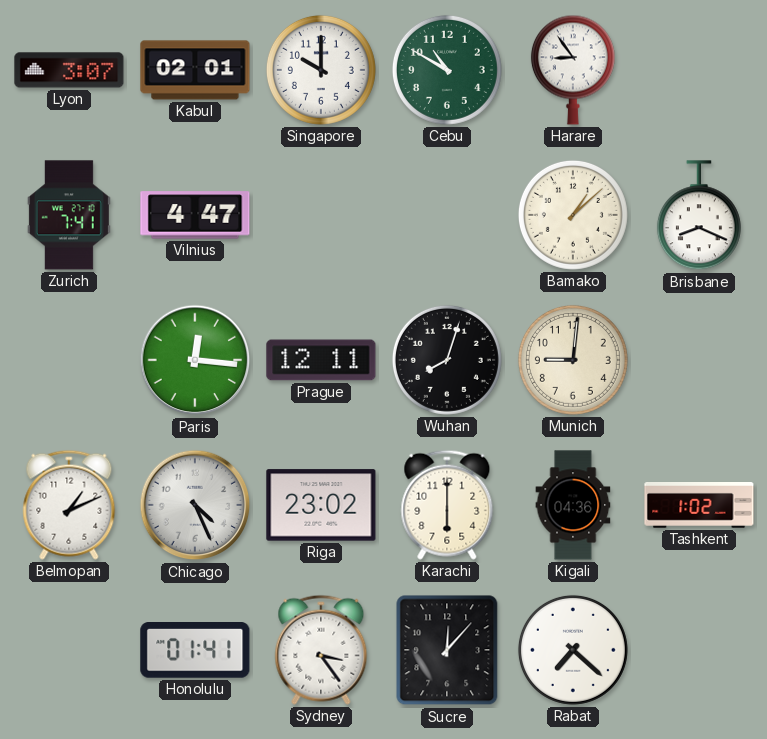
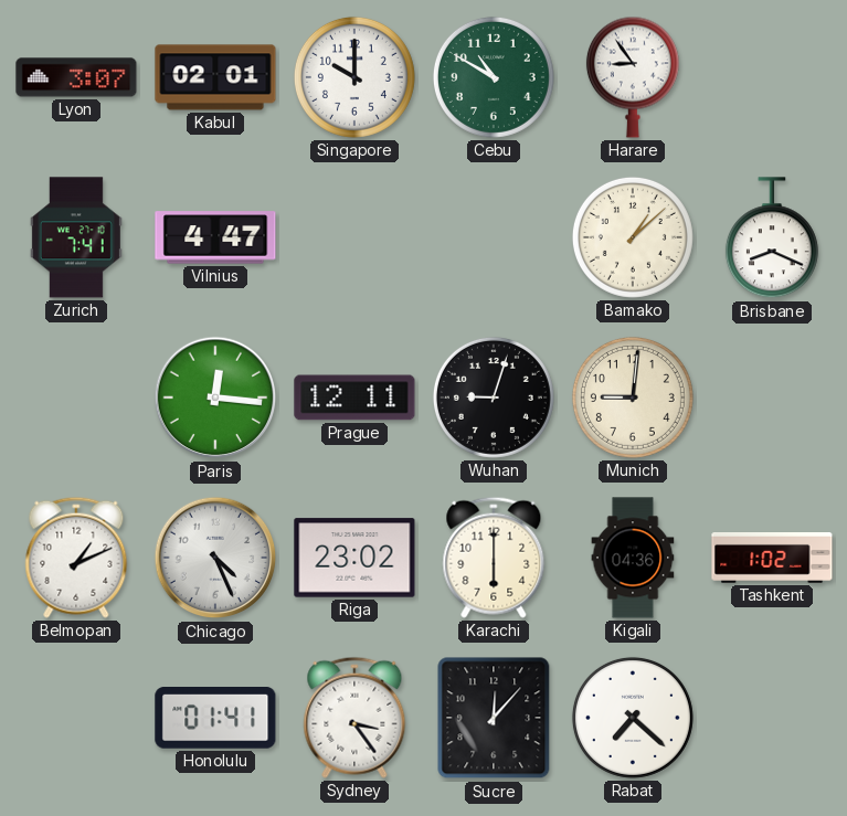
Wuhan: 8:03 -> 9:03
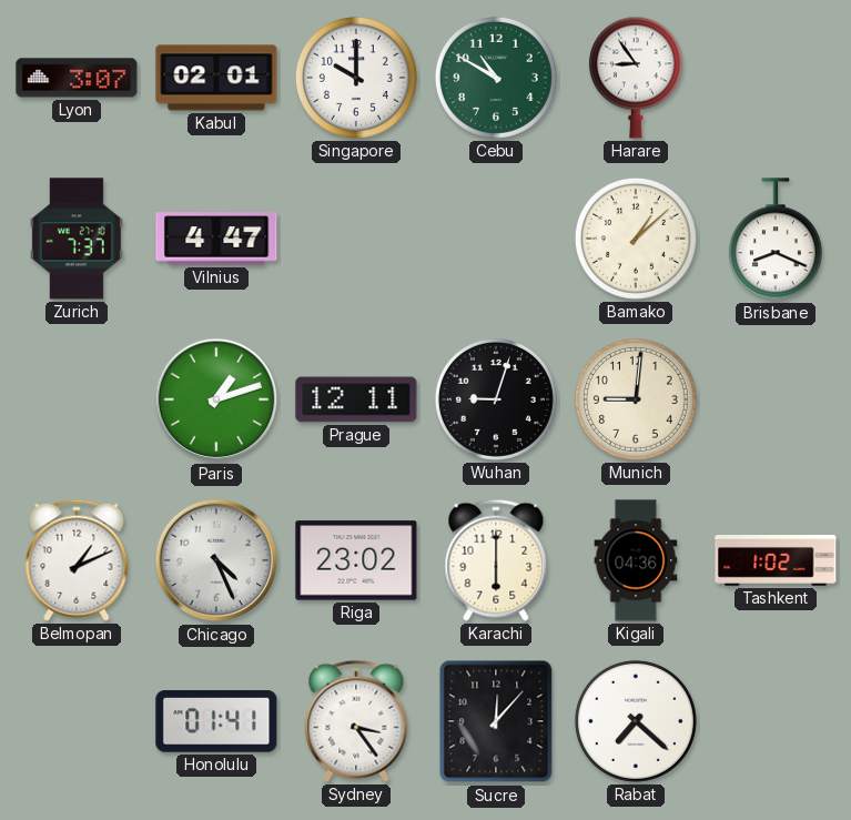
Zurich: 7:41 -> 7:37
Paris: 12:16 -> 1:12
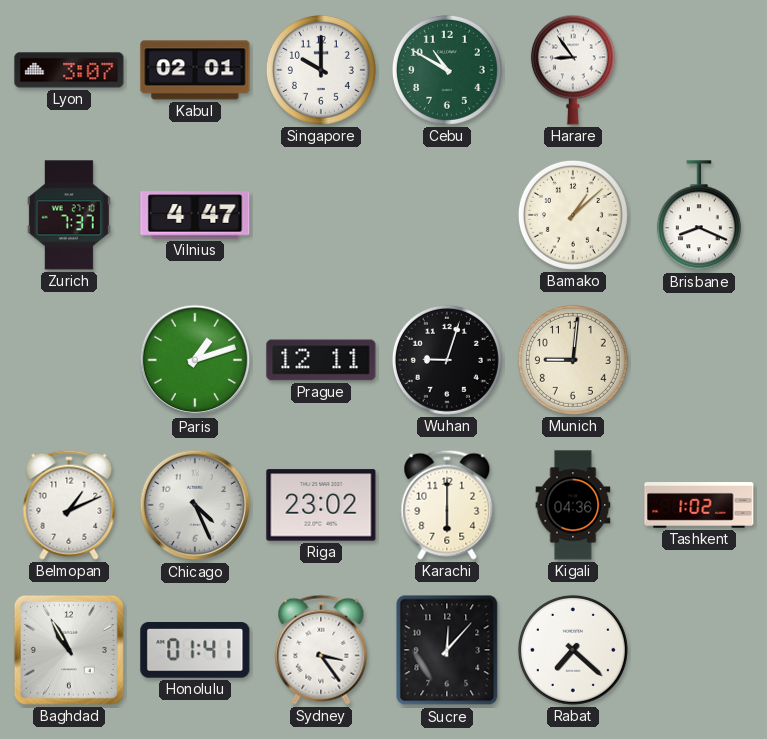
Baghdad: none -> 10:55
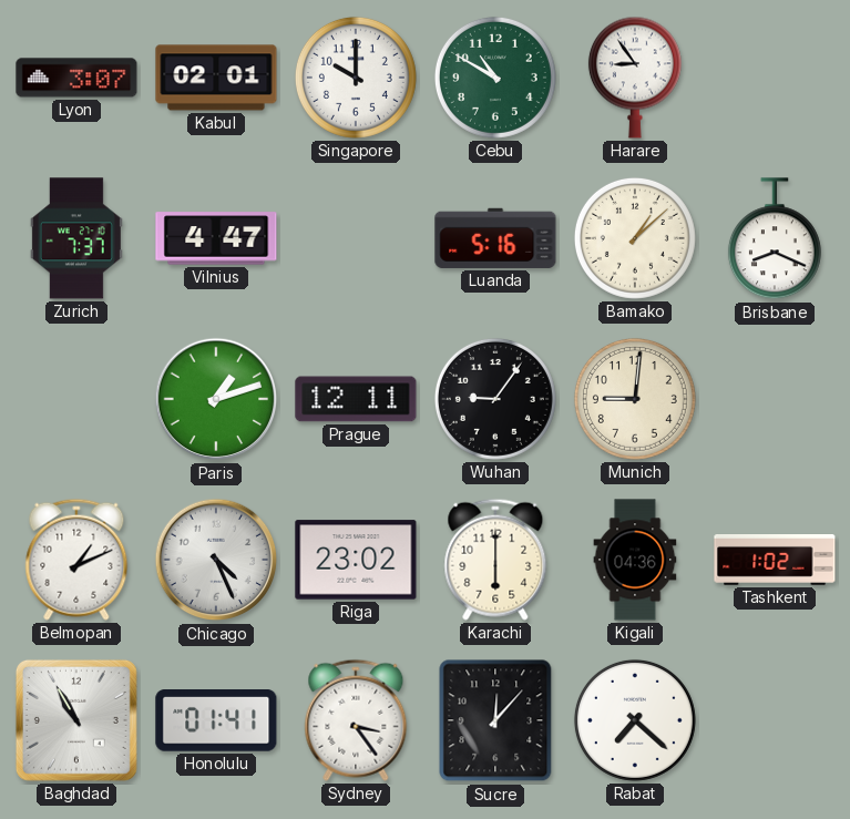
Luanda: none -> 5:16
Wuhan: 9:03 -> 9:06
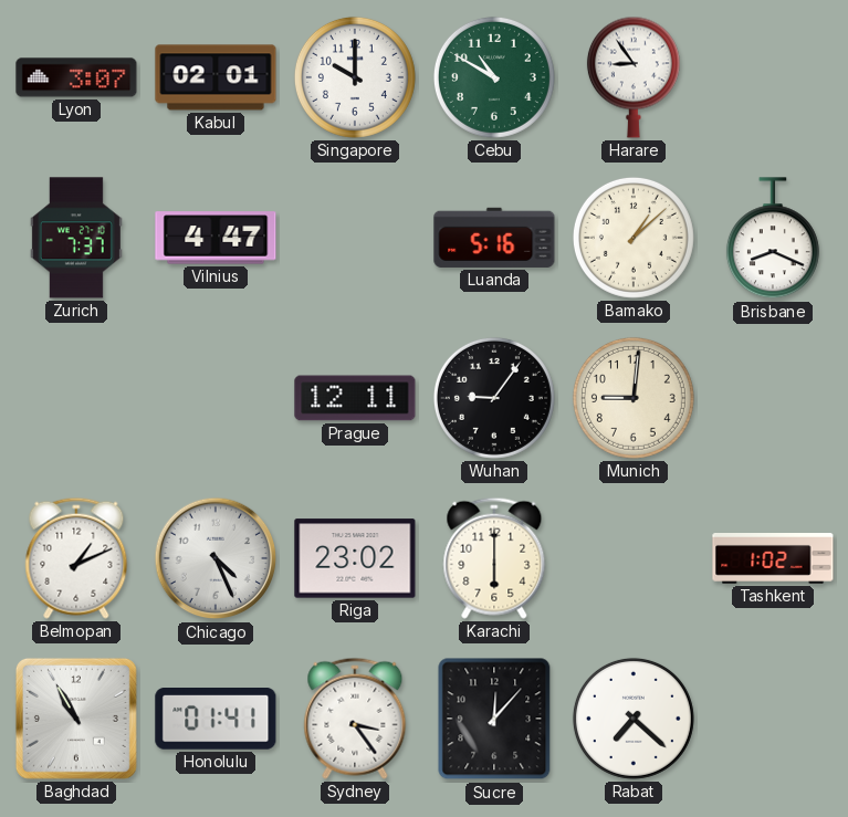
Paris: 1:12 -> none
Kigali: 04:36 -> none
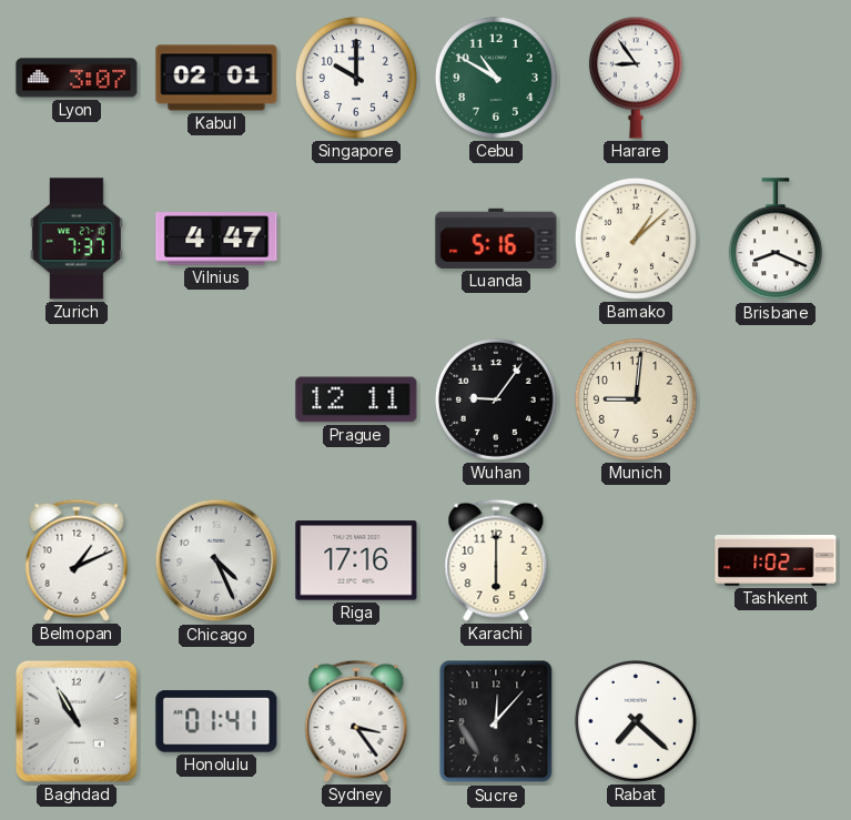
Riga: 23:02 -> 17:16
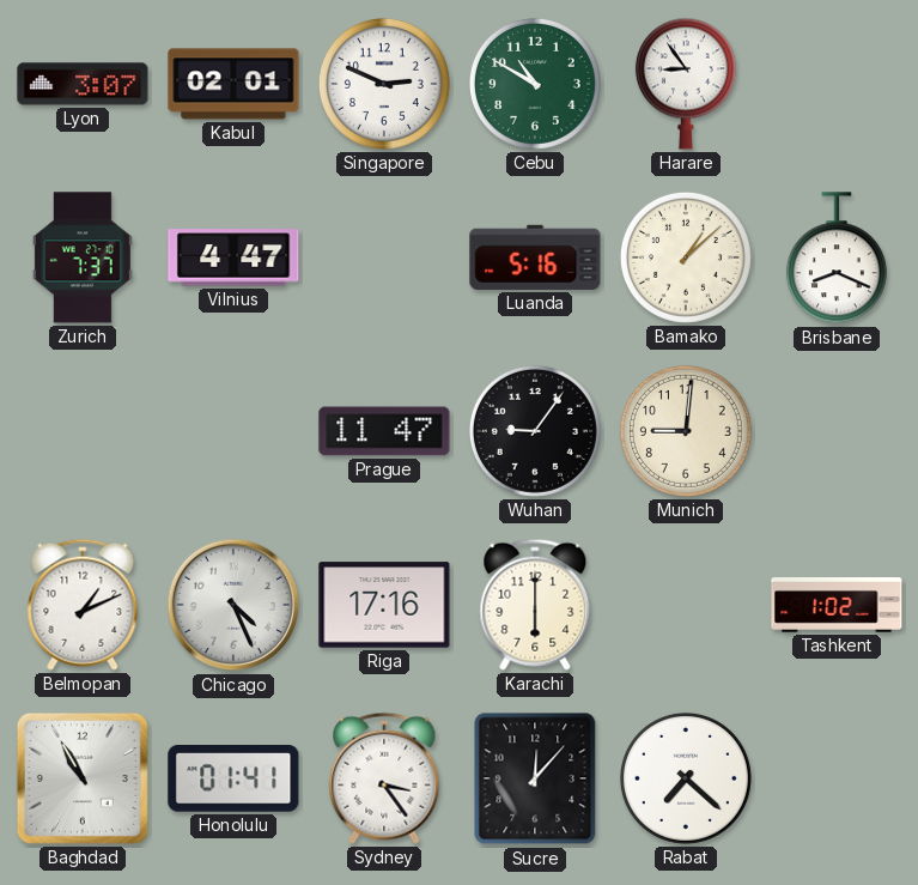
Singapore: 10:00 -> 2:49
Prague: 12:11 -> 11:47
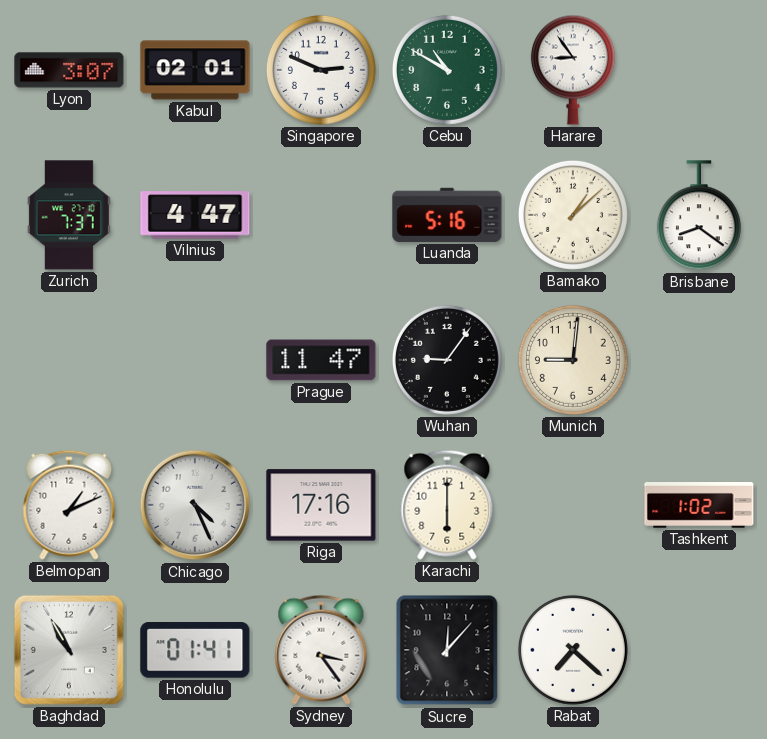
Brisbane: 8:19 -> 8:21
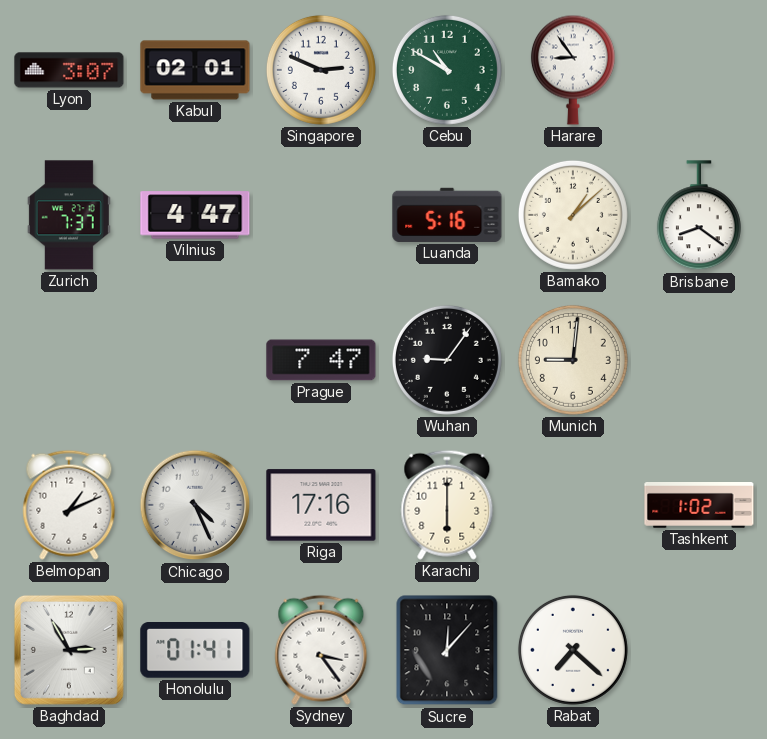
Prague: 11:47 -> 7:47
Baghdad: 10:55 -> 2:55
